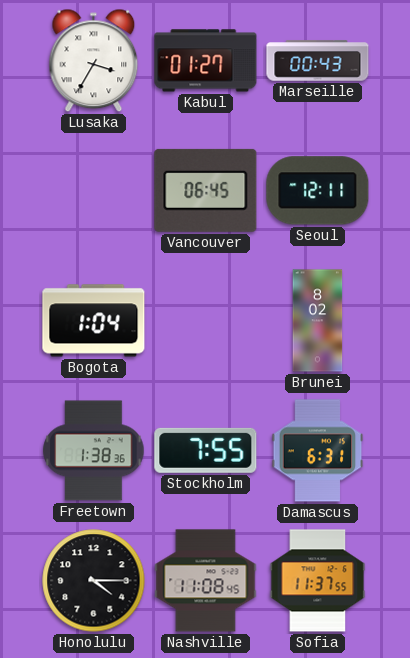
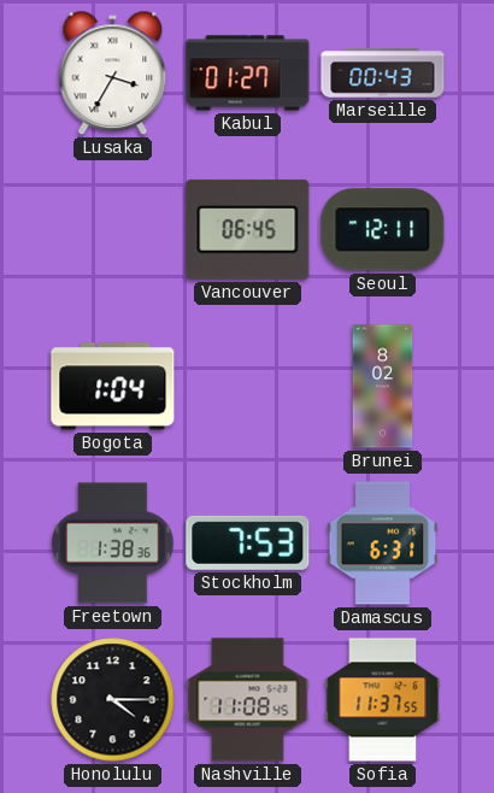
Stockholm: 7:55 -> 7:53
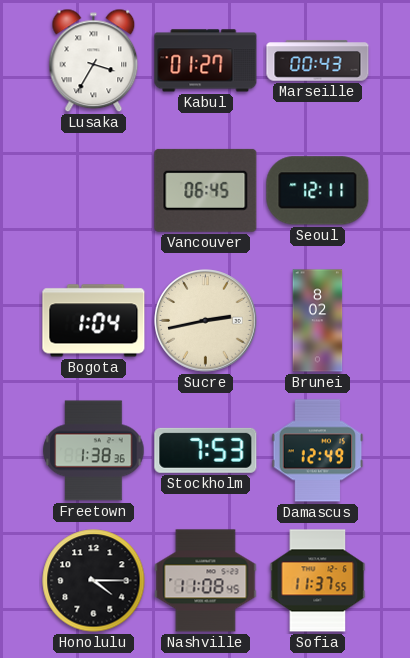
Sucre: none -> 2:43
Damascus: 6:31 -> 12:49
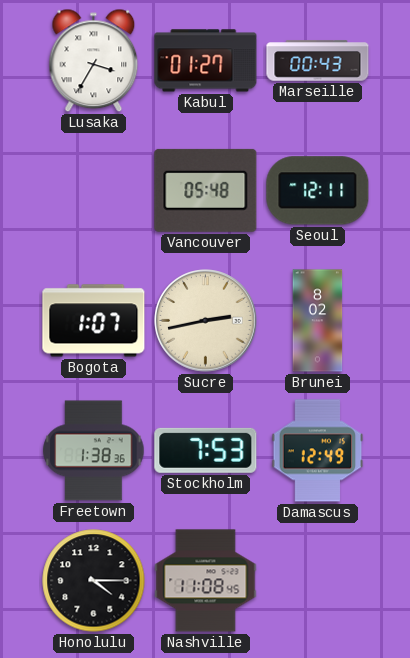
Vancouver: 06:45 -> 05:48
Bogota: 1:04 -> 1:07
Sofia: 11:37 -> none
